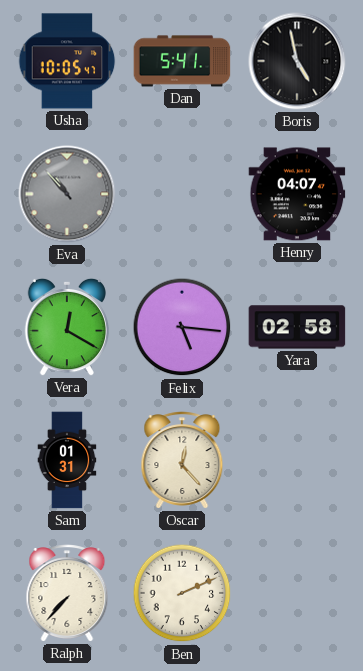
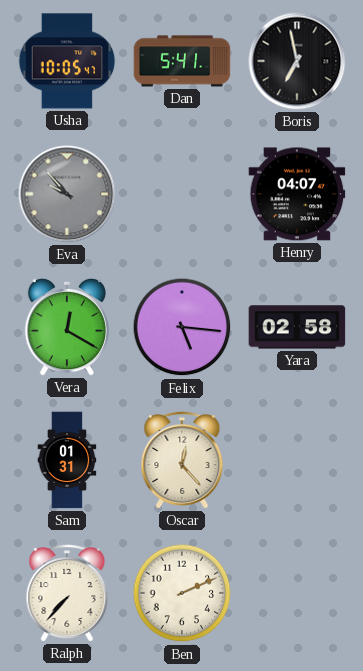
Boris: 4:58 -> 6:58
Eva: 10:53 -> 9:53
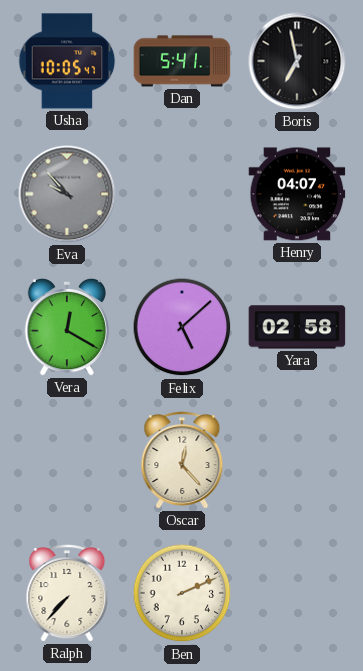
Felix: 5:16 -> 5:08
Sam: 01:31 -> none
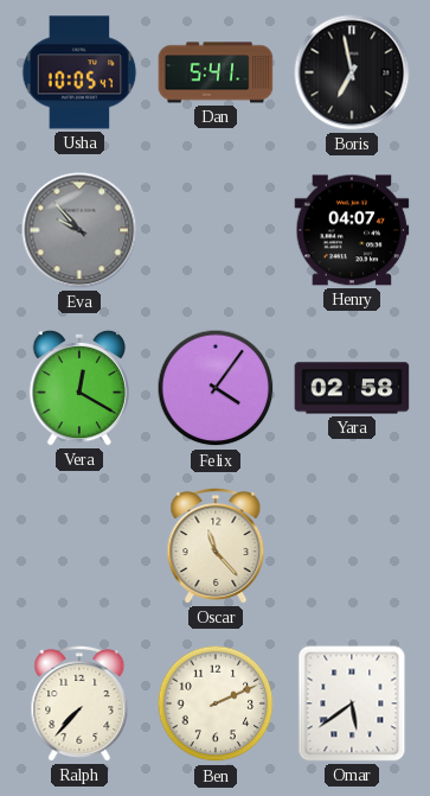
Felix: 5:08 -> 4:06
Oscar: 12:23 -> 11:23
Omar: none -> 5:39
